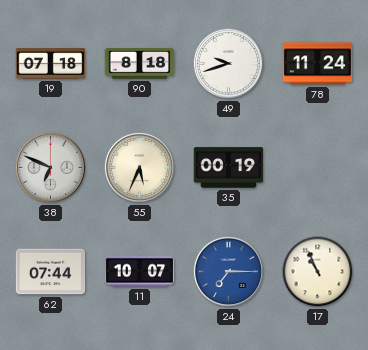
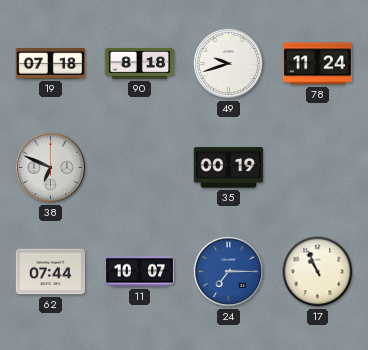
55: 5:34 -> none
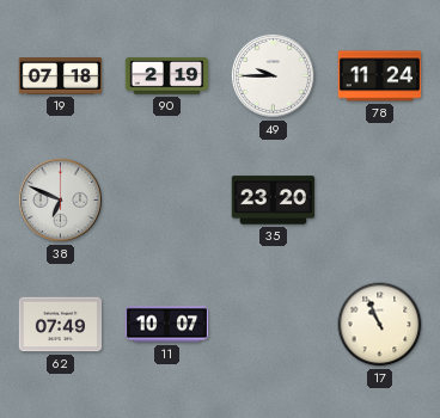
90: 8:18 -> 2:19
49: 9:42 -> 9:45
35: 00:19 -> 23:20
62: 07:44 -> 07:49
24: 7:15 -> none
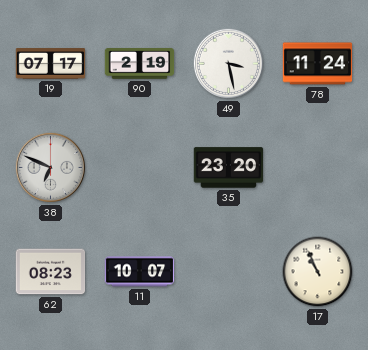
19: 07:18 -> 07:17
49: 9:45 -> 3:28
62: 07:49 -> 08:23
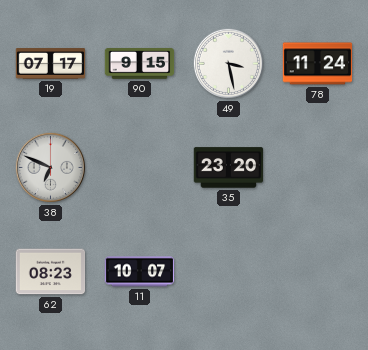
90: 2:19 -> 9:15
17: 10:56 -> none
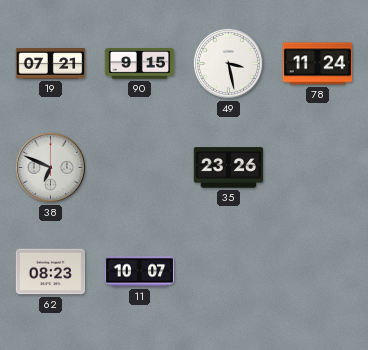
19: 07:17 -> 07:21
35: 23:20 -> 23:26
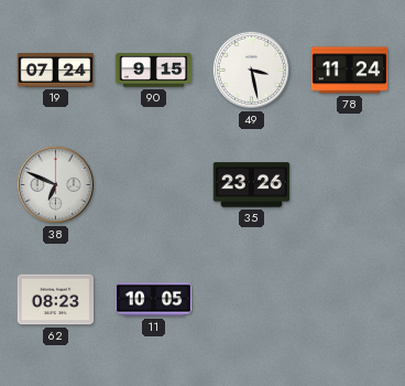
19: 07:21 -> 07:24
11: 10:07 -> 10:05
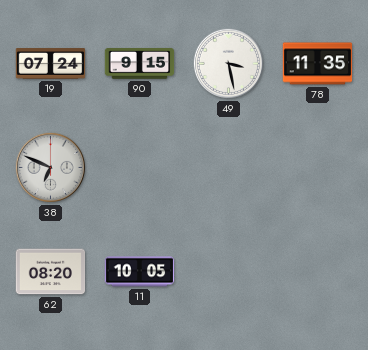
78: 11:24 -> 11:35
35: 23:26 -> none
62: 08:23 -> 08:20
